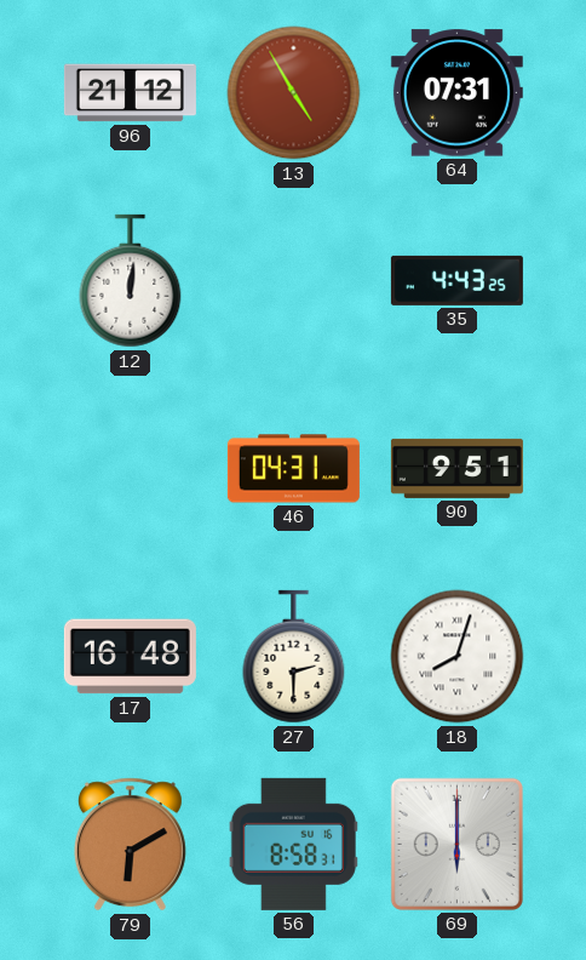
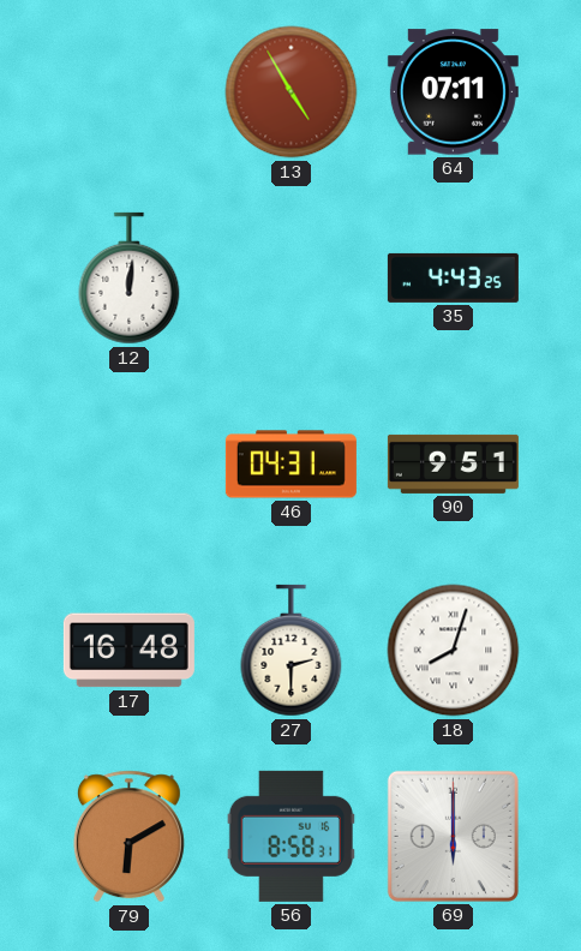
96: 21:12 -> none
64: 07:31 -> 07:11
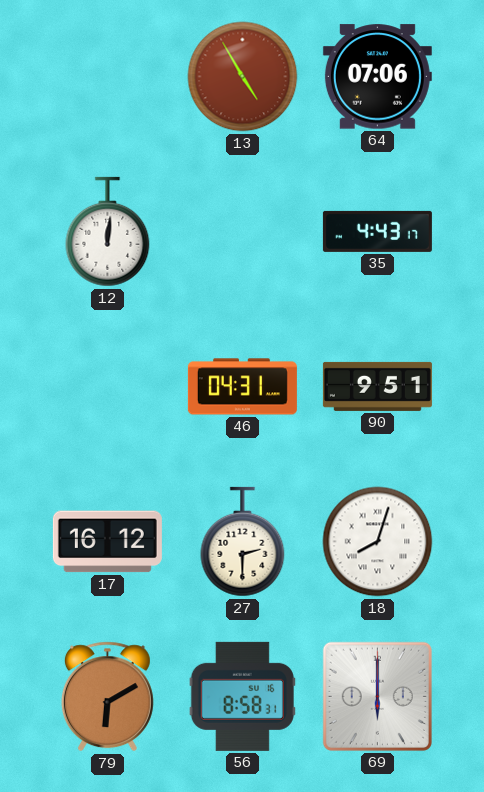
64: 07:11 -> 07:06
35: 4:43:25 -> 4:43:17
17: 16:48 -> 16:12
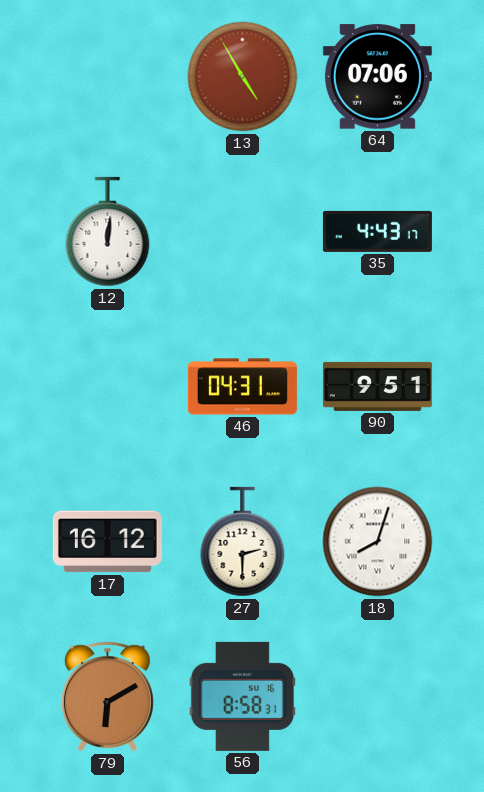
69: 6:00 -> none
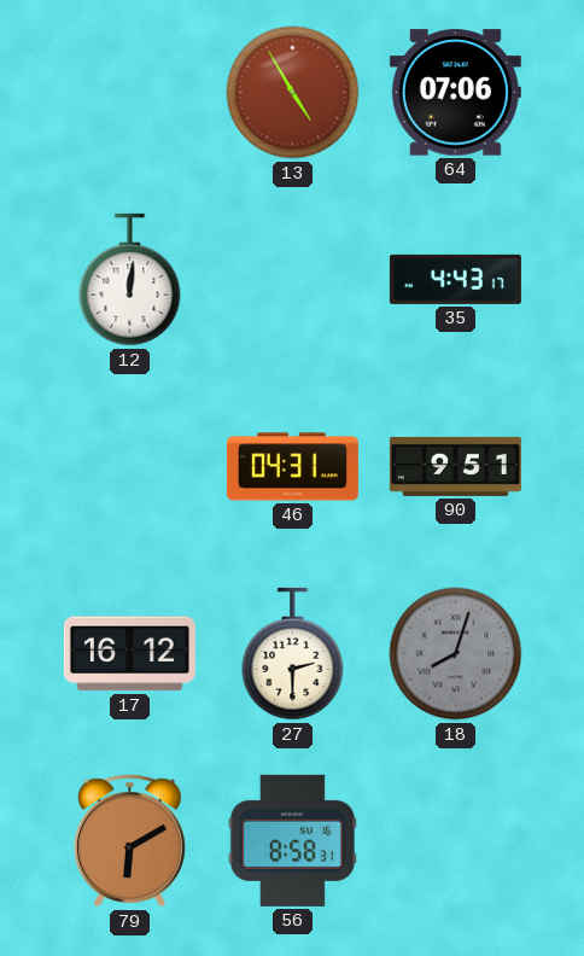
18 dial: white -> grey
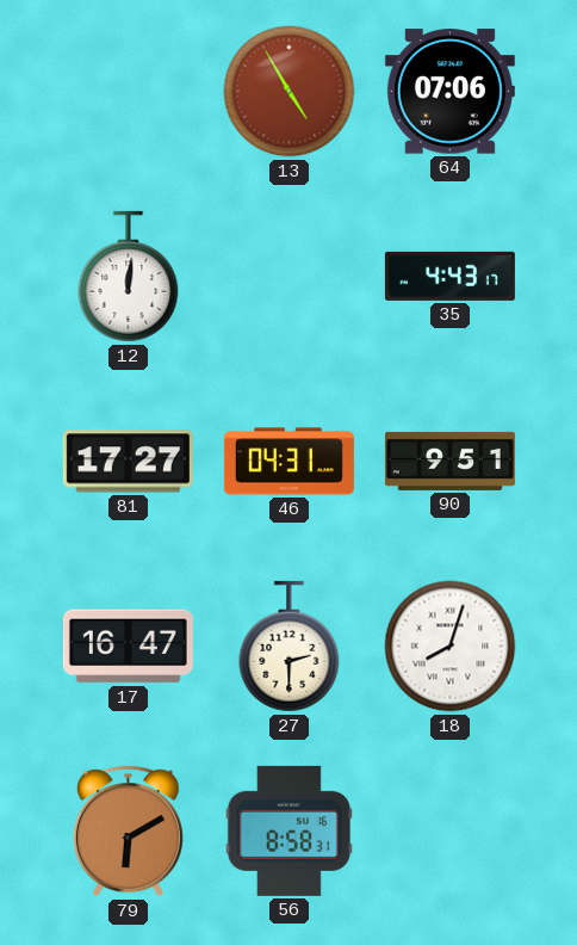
81: none -> 17:27
17: 16:12 -> 16:47
18 dial: grey -> white
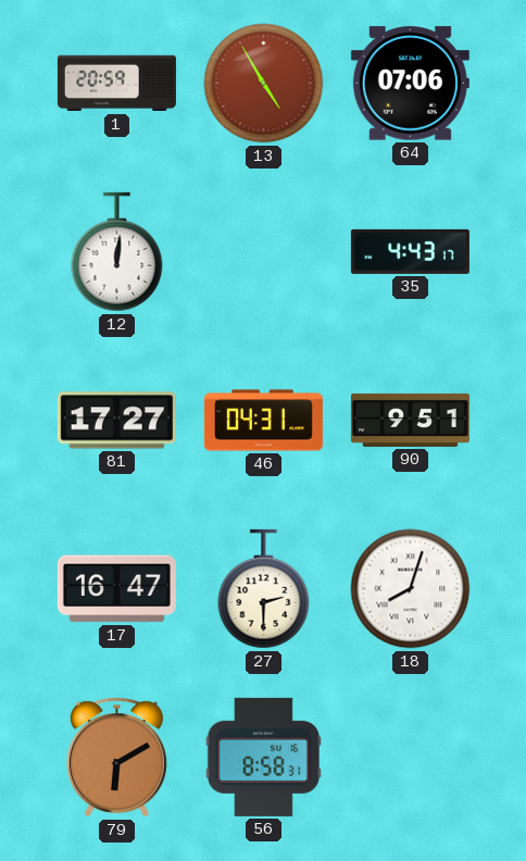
1: none -> 20:59
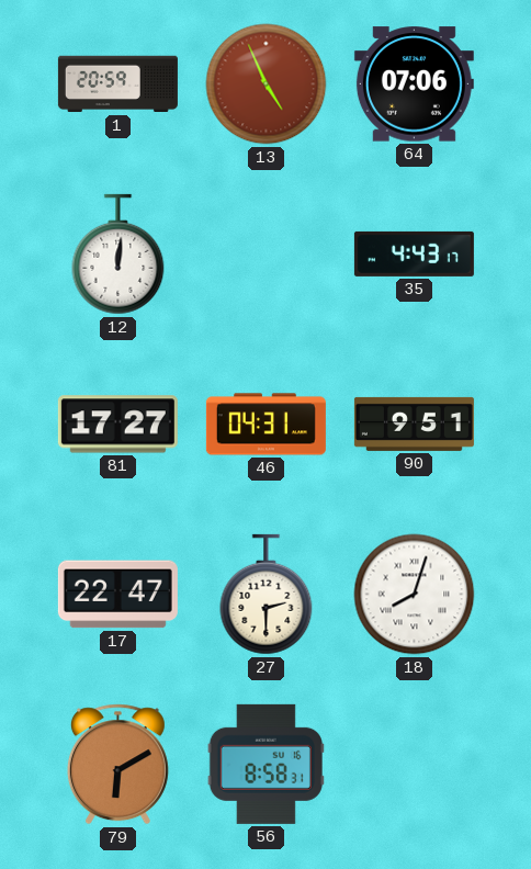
13: 4:55 -> 4:56
17: 16:47 -> 22:47
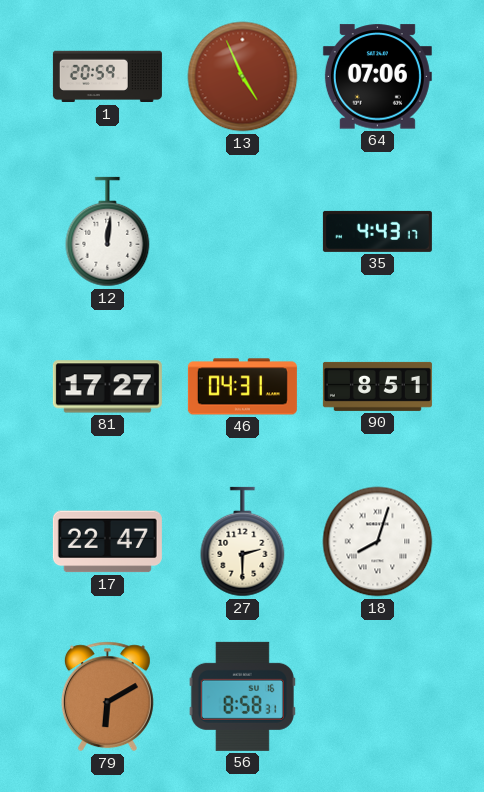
90: 9:51 -> 8:51
